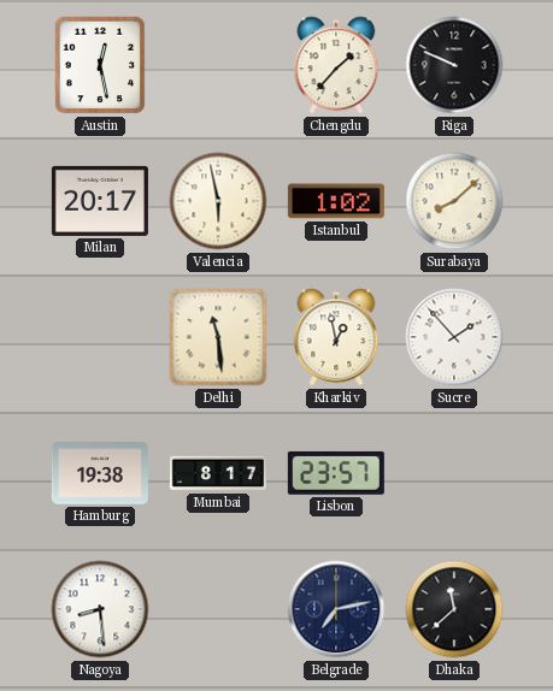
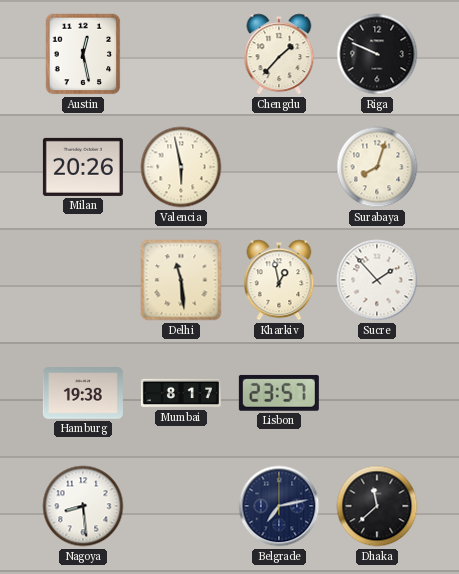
Milan: 20:17 -> 20:26
Istanbul: 1:02 -> none
Surabaya: 8:08 -> 8:03
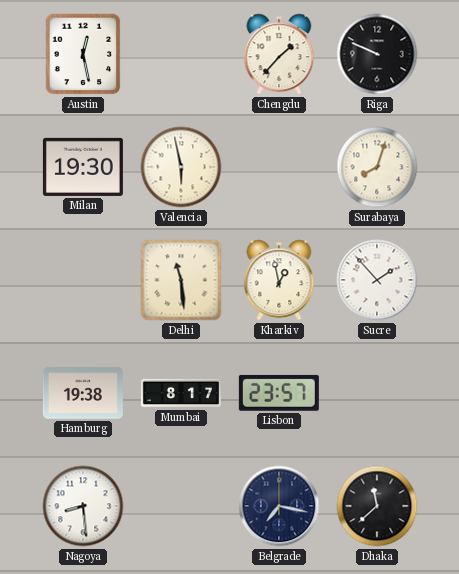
Milan: 20:26 -> 19:30
Belgrade: 7:13 -> 7:17
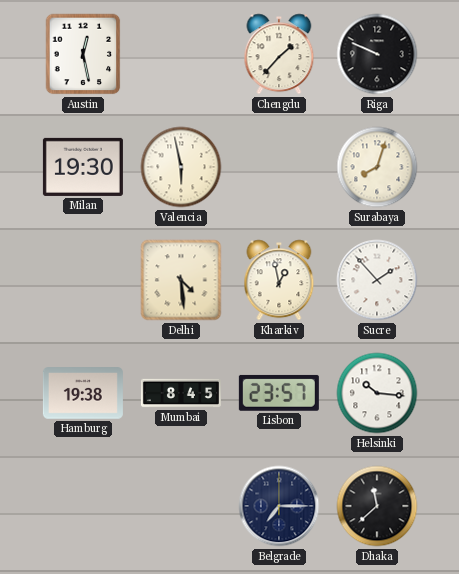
Delhi: 11:29 -> 4:29
Mumbai: 8:17 -> 8:45
Helsinki: none -> 10:16
Nagoya: 8:29 -> none
Belgrade: 7:17 -> 7:15
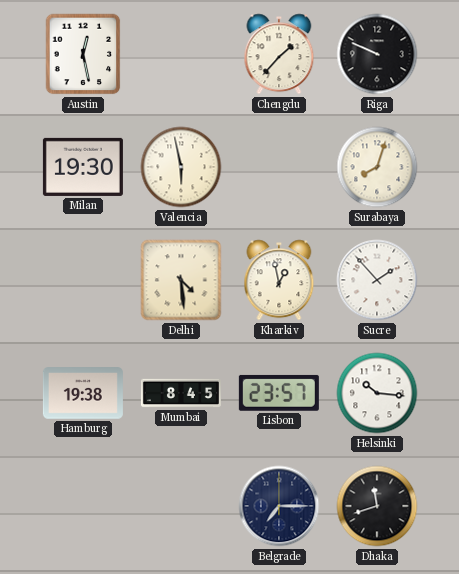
Dhaka: 11:38 -> 11:42
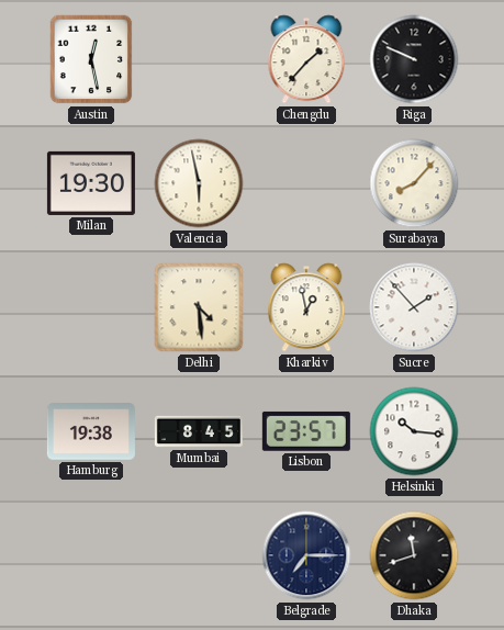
Surabaya: 8:03 -> 8:07
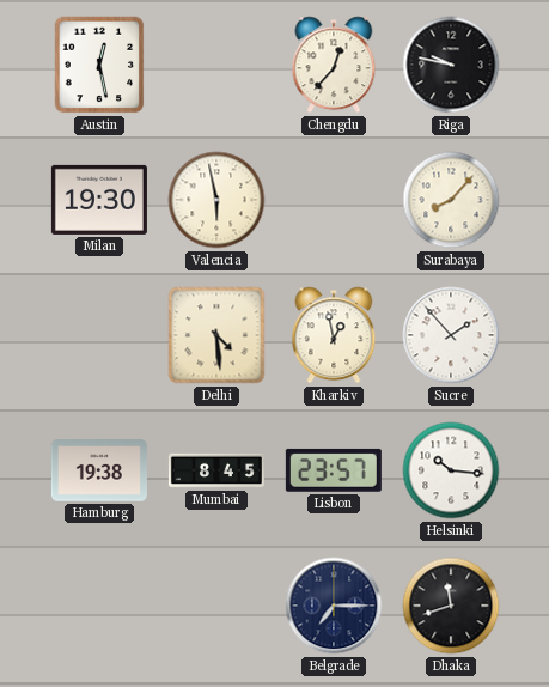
Chengdu: 1:37 -> 12:37
Riga: 9:49 -> 9:47
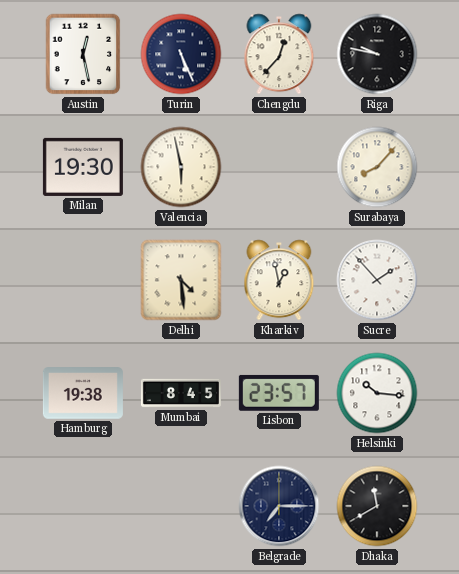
Turin: none -> 5:26
Dhaka: 11:42 -> 11:40
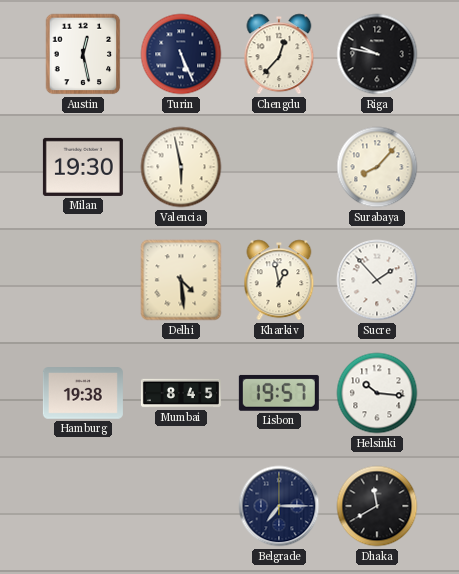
Lisbon: 23:57 -> 19:57
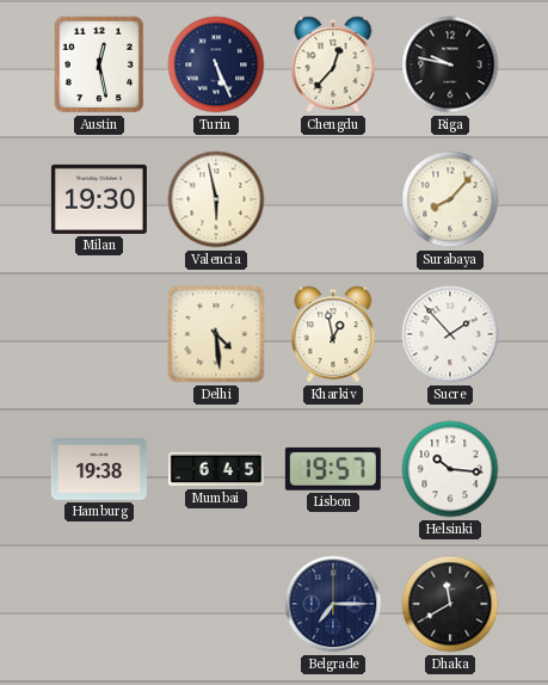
Mumbai: 8:45 -> 6:45
